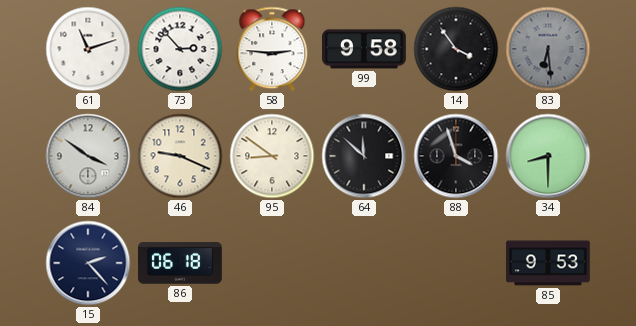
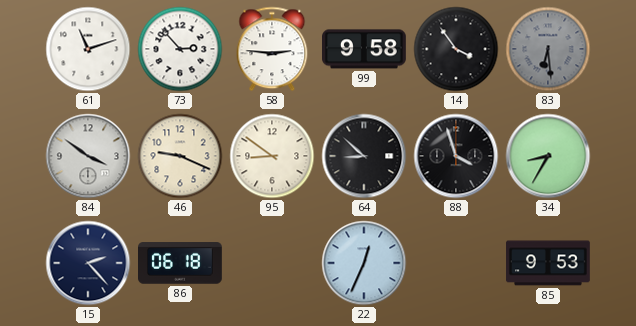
64: 11:52 -> 8:52
34: 8:30 -> 8:35
22: none -> 12:34
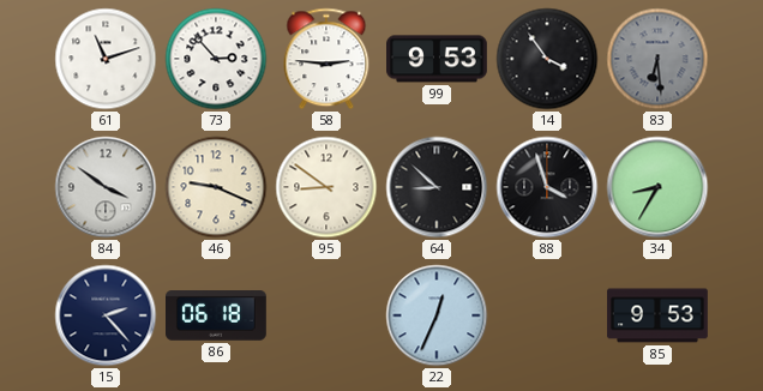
99: 9:58 -> 9:53
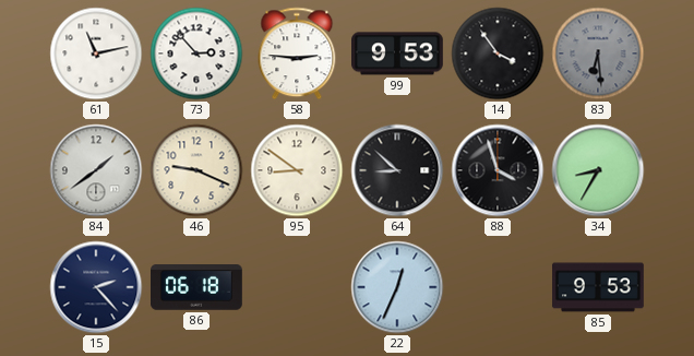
61: 11:12 -> 11:13
84: 3:51 -> 1:39
